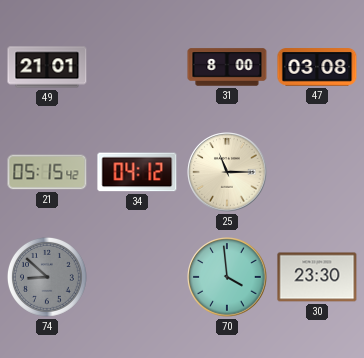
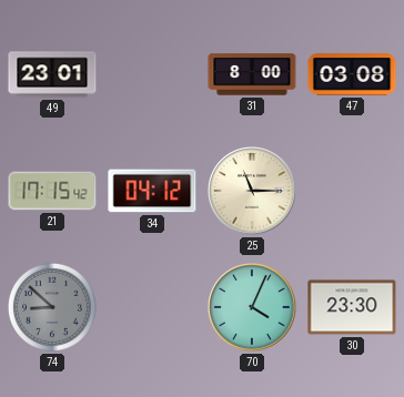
49: 21:01 -> 23:01
21: 05:15 -> 17:15
70: 3:59 -> 4:04
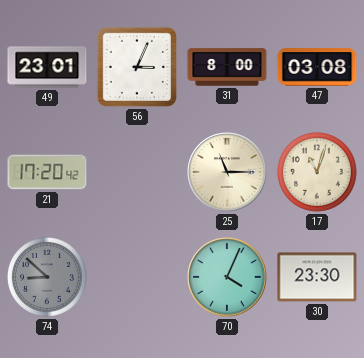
56: none -> 3:04
21: 17:15 -> 17:20
34: 04:12 -> none
17: none -> 11:03
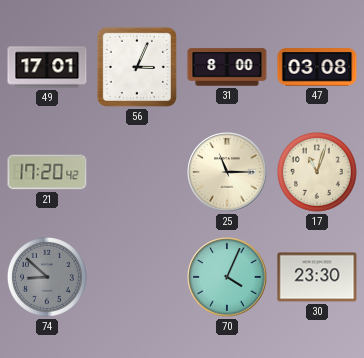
49: 23:01 -> 17:01
